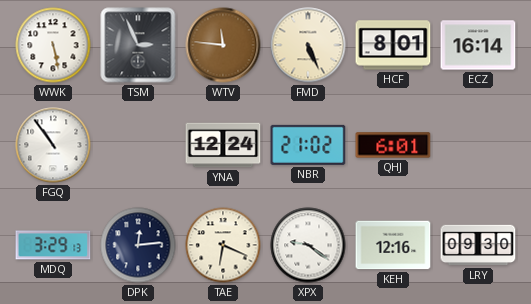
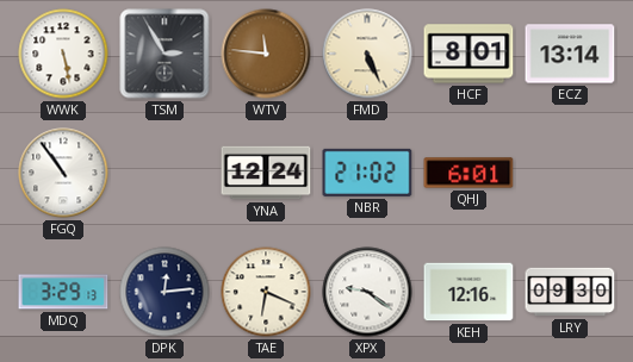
TSM: 2:56 -> 2:55
ECZ: 16:14 -> 13:14
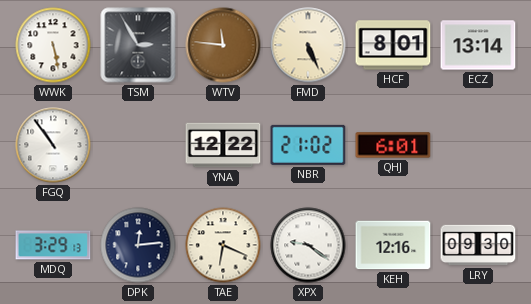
YNA: 12:24 -> 12:22
